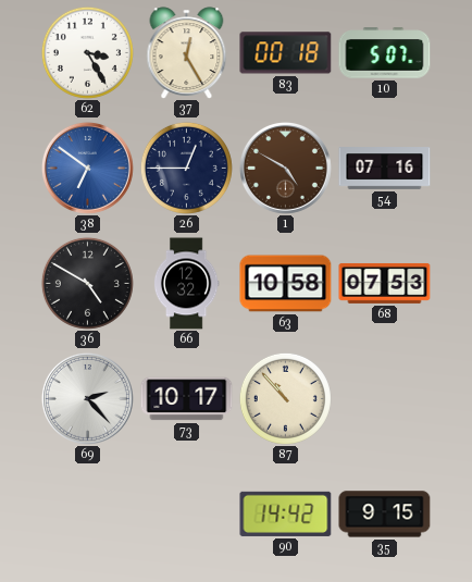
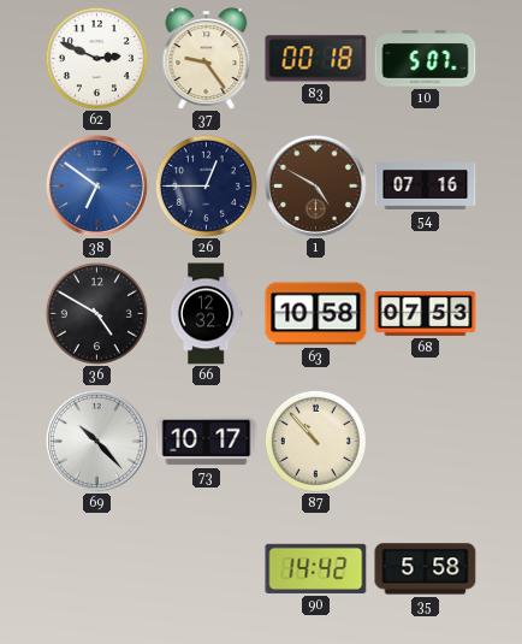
62: 3:25 -> 2:49
37: 12:25 -> 9:24
69: 2:23 -> 10:23
35: 9:15 -> 5:58
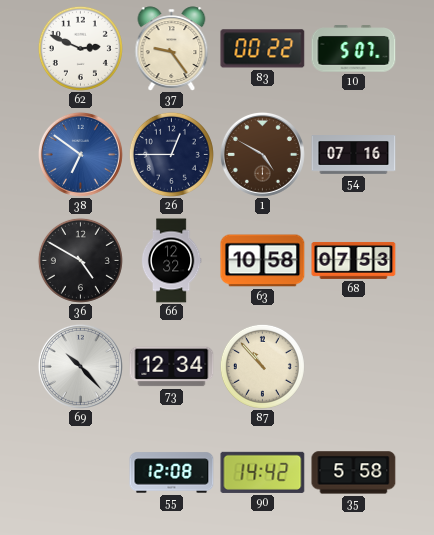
83: 00:18 -> 00:22
73: 10:17 -> 12:34
55: none -> 12:08
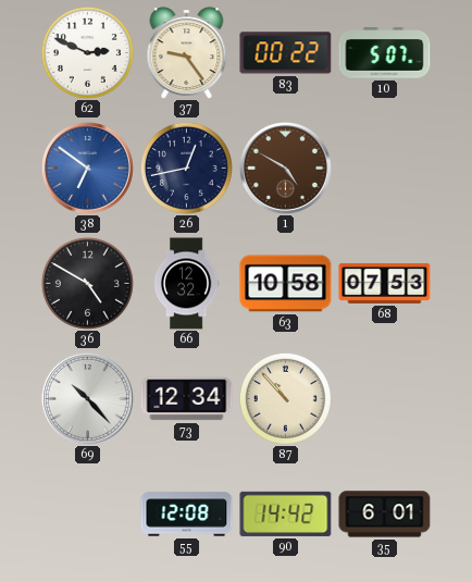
26: 12:45 -> 12:43
54: 07:16 -> none
35: 5:58 -> 6:01
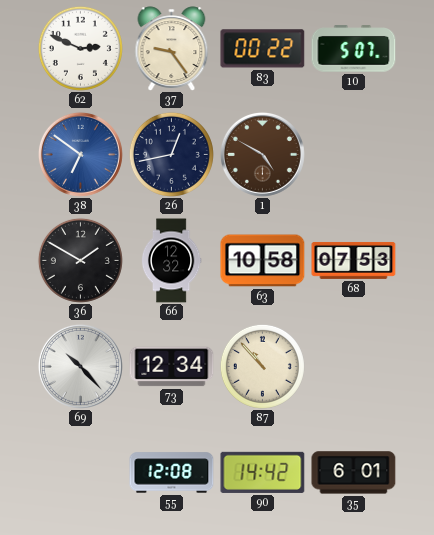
36: 4:50 -> 1:50
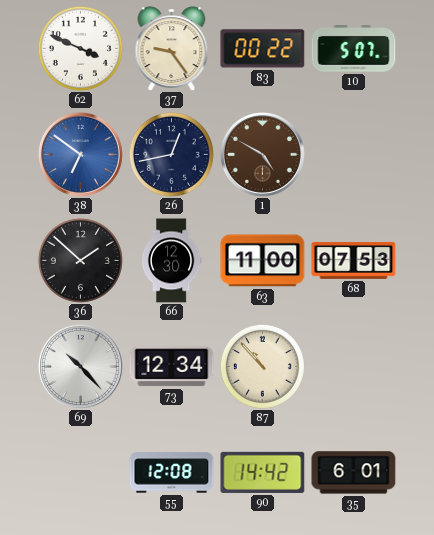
62: 2:49 -> 3:49
36: 1:50 -> 1:52
66: 12:32 -> 12:30
63: 10:58 -> 11:00
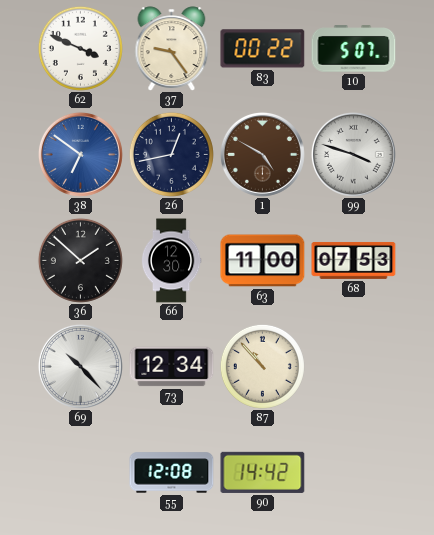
99: none -> 3:48
35: 6:01 -> none
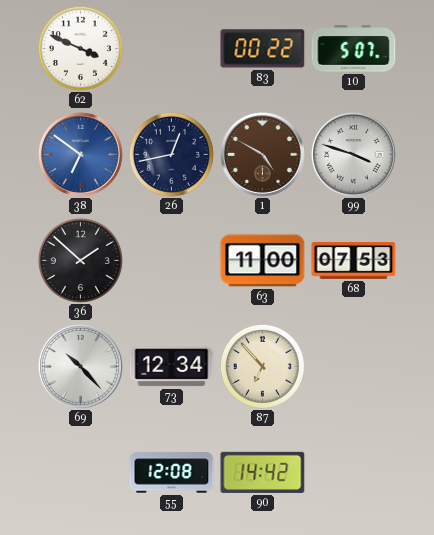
37: 9:24 -> none
66: 12:30 -> none
87: 10:53 -> 6:53
